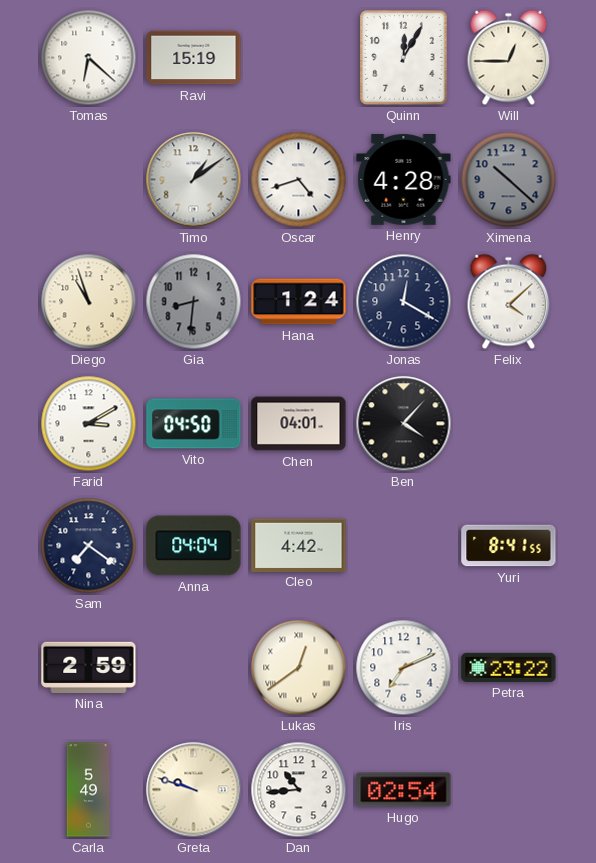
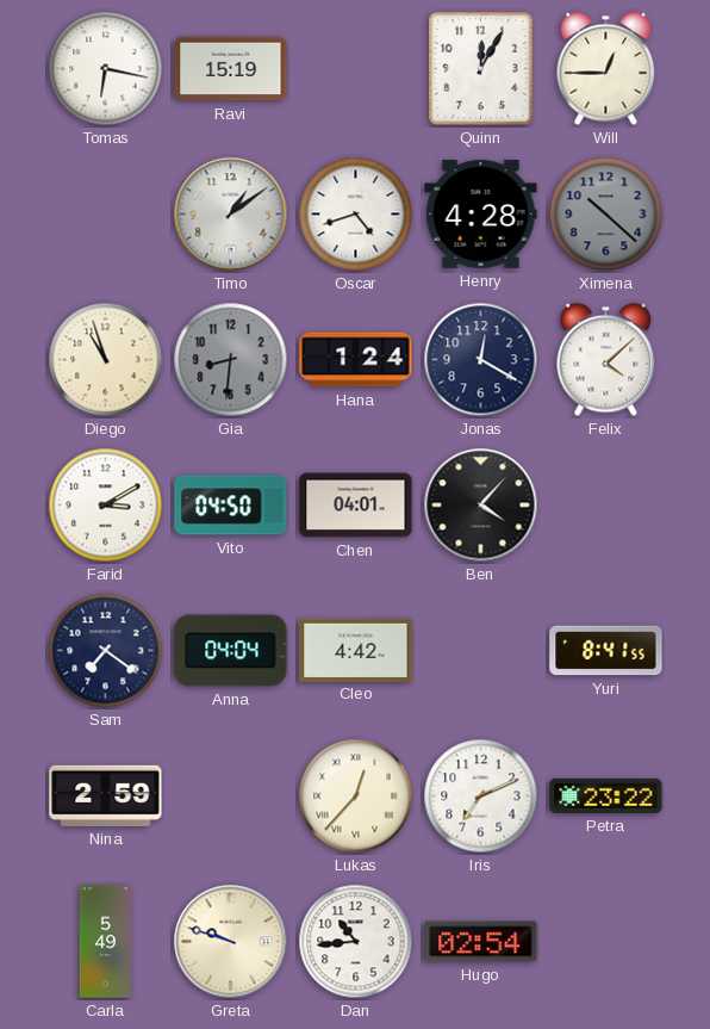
Tomas: 6:22 -> 6:17
Lukas: 12:39 -> 12:37
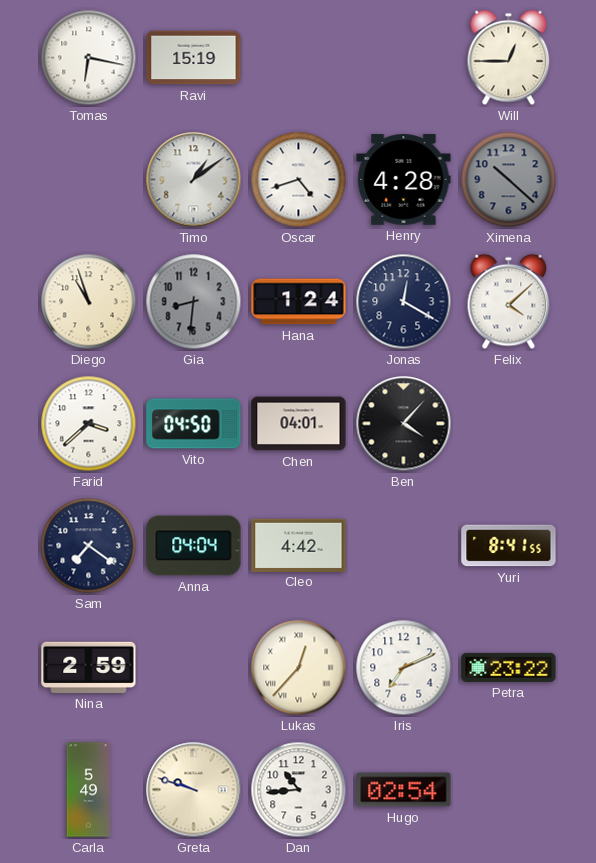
Quinn: 12:05 -> none
Farid: 3:10 -> 3:38
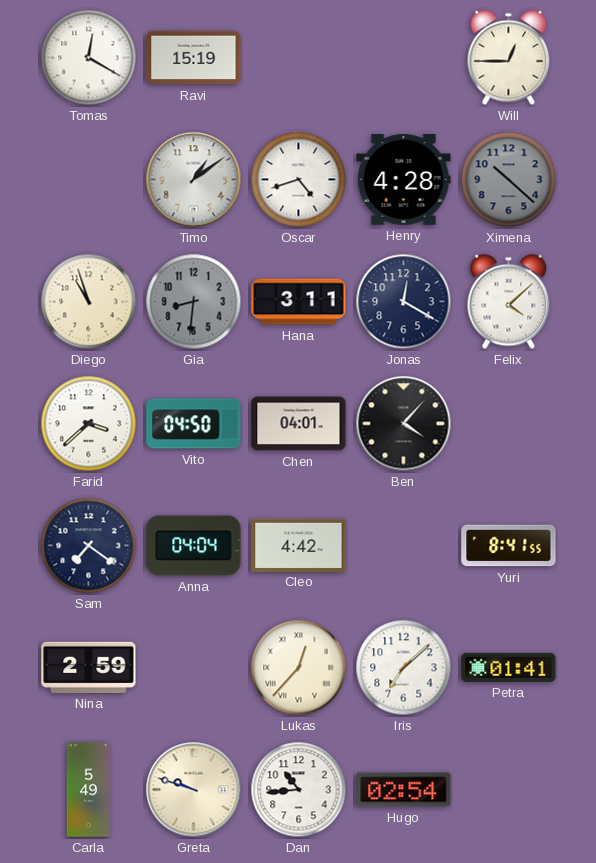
Tomas: 6:17 -> 12:20
Hana: 1:24 -> 3:11
Iris: 7:11 -> 7:08
Petra: 23:22 -> 01:41
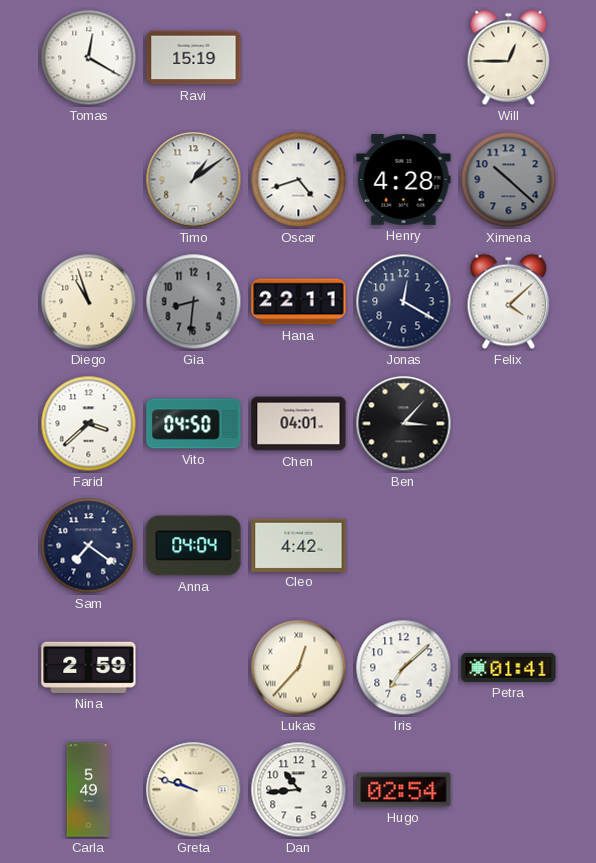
Hana: 3:11 -> 22:11
Ben: 4:07 -> 3:07
Yuri: 8:41 -> none
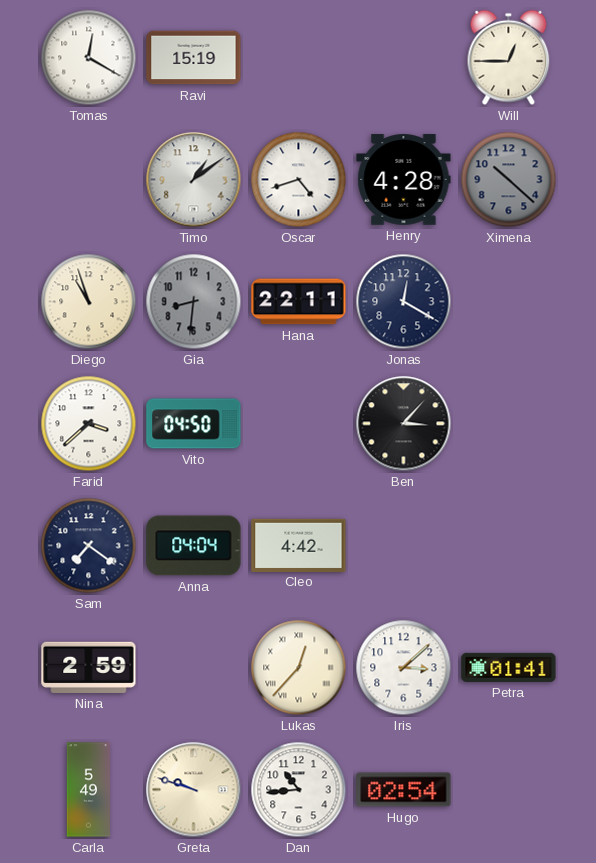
Felix: 4:08 -> none
Chen: 04:01 -> none
Iris: 7:08 -> 3:08
